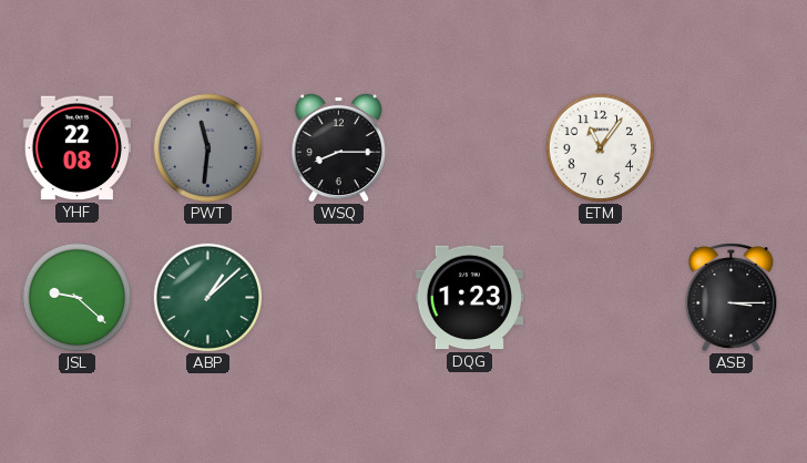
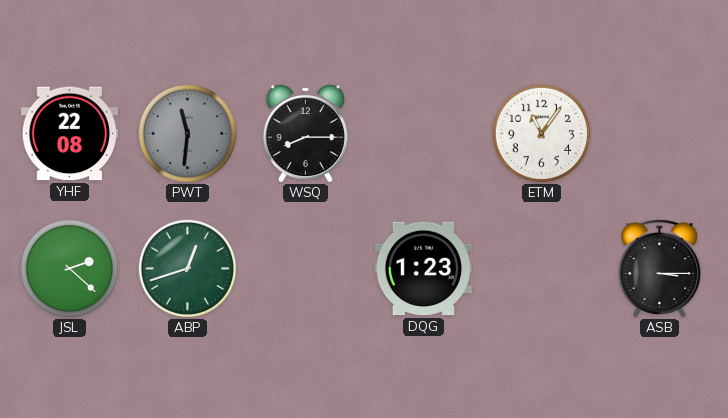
JSL: 9:22 -> 2:22
ABP: 1:08 -> 12:42
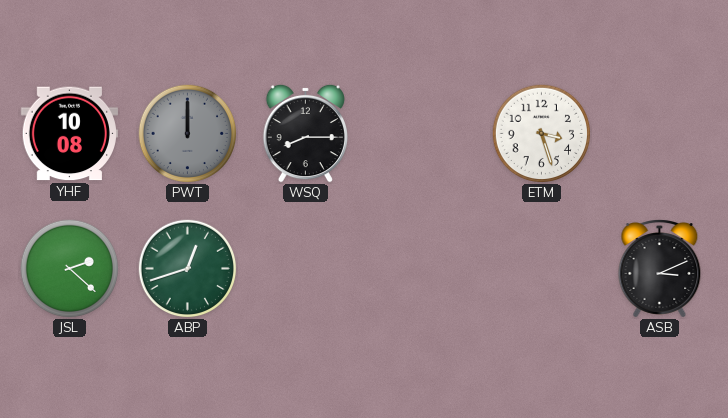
YHF: 22:08 -> 10:08
PWT: 11:31 -> 12:00
ETM: 11:06 -> 3:27
DQG: 1:23 -> none
ASB: 3:15 -> 3:11
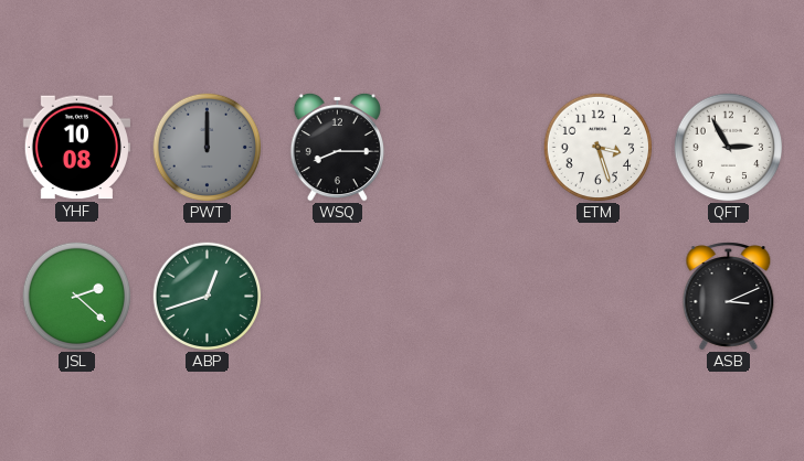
QFT: none -> 2:55
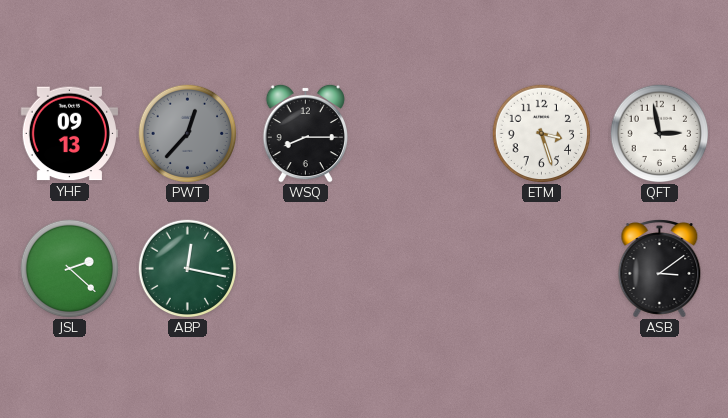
YHF: 10:08 -> 09:13
PWT: 12:00 -> 12:37
QFT: 2:55 -> 2:58
ABP: 12:42 -> 12:17
ASB: 3:11 -> 3:09
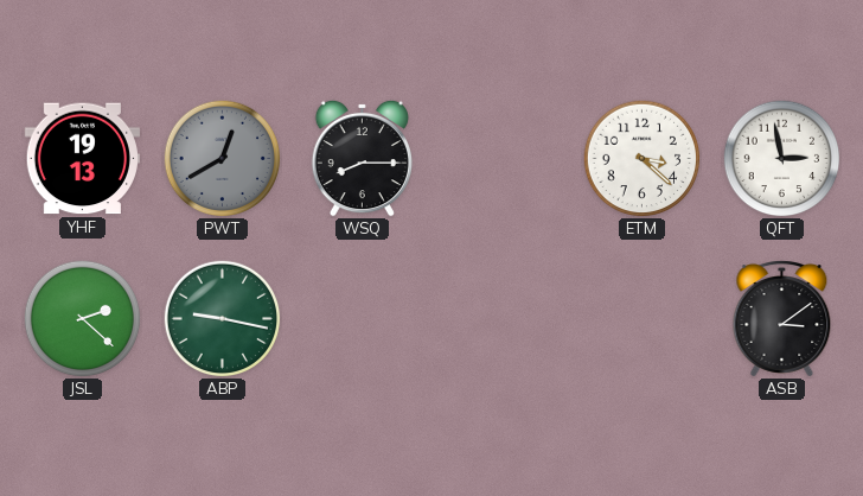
YHF: 09:13 -> 19:13
PWT: 12:37 -> 12:40
ETM: 3:27 -> 3:22
ABP: 12:17 -> 9:17
